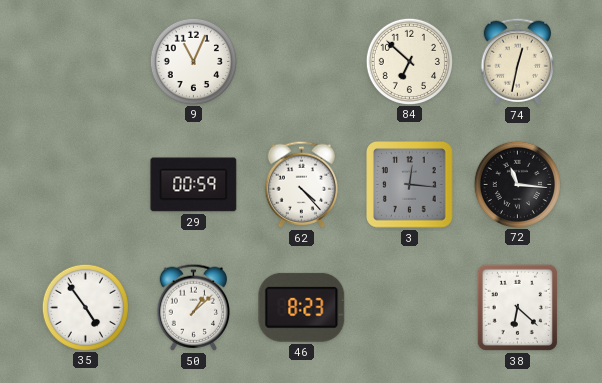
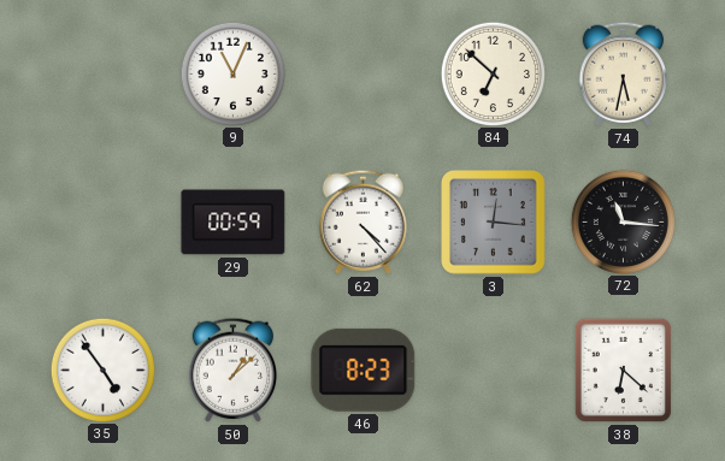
74: 12:32 -> 5:32
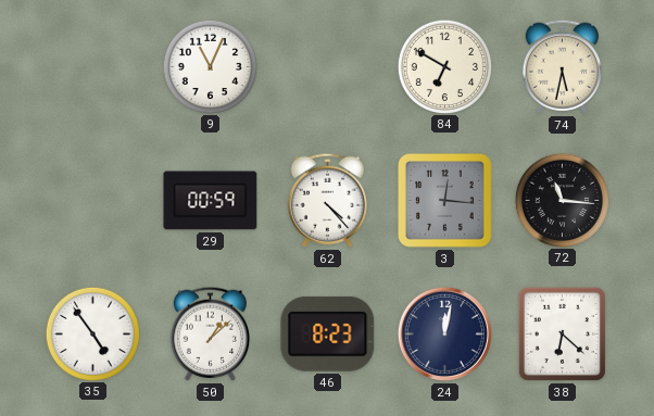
84: 6:52 -> 6:50
24: none -> 12:02
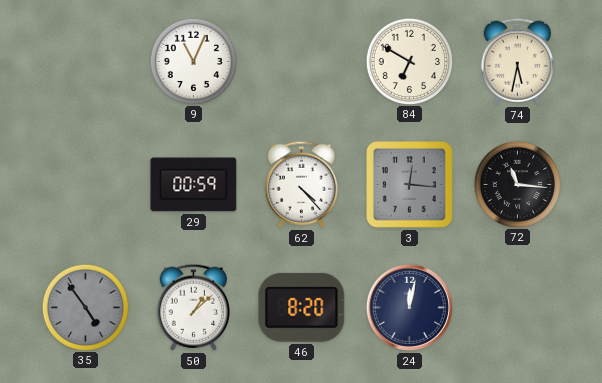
35 dial: white -> grey
46: 8:23 -> 8:20
38: 6:22 -> none
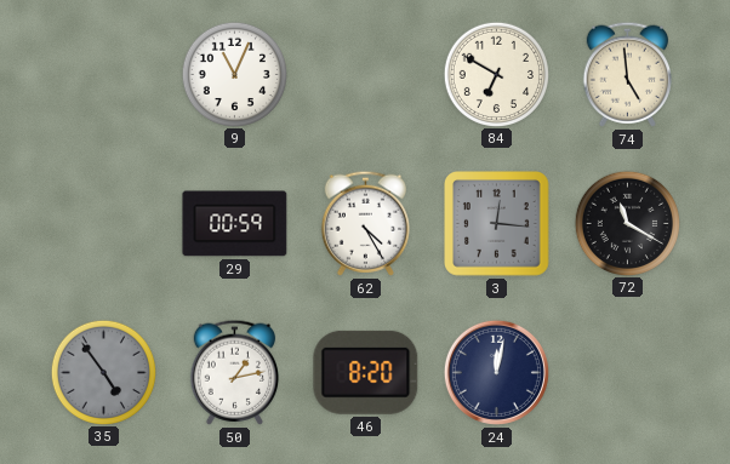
74: 5:32 -> 4:59
62: 4:23 -> 4:25
72: 11:16 -> 11:20
50: 1:08 -> 1:13
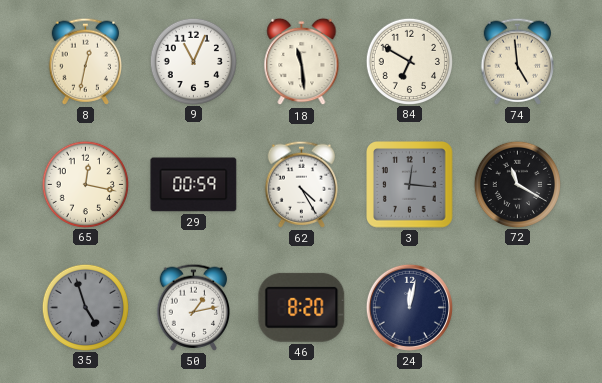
8: none -> 12:32
18: none -> 11:29
65: none -> 12:17
35: 4:54 -> 4:57
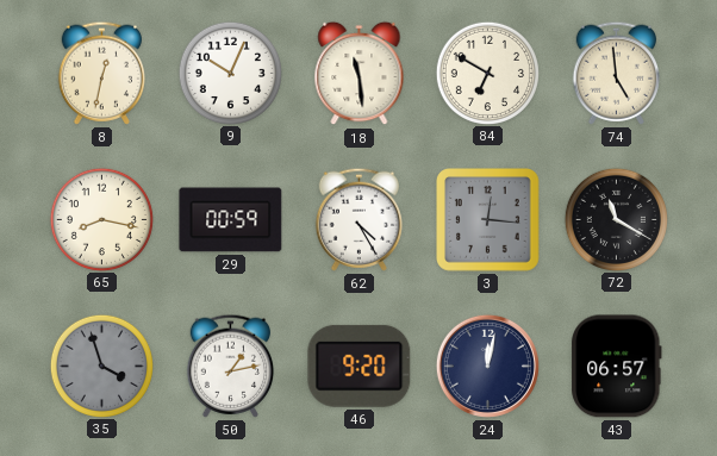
9: 11:04 -> 10:04
65: 12:17 -> 8:17
35: 4:57 -> 3:57
46: 8:20 -> 9:20
43: none -> 06:57
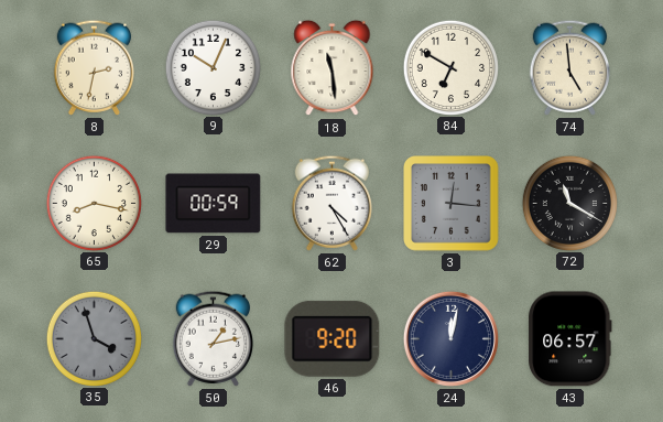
8: 12:32 -> 2:32
